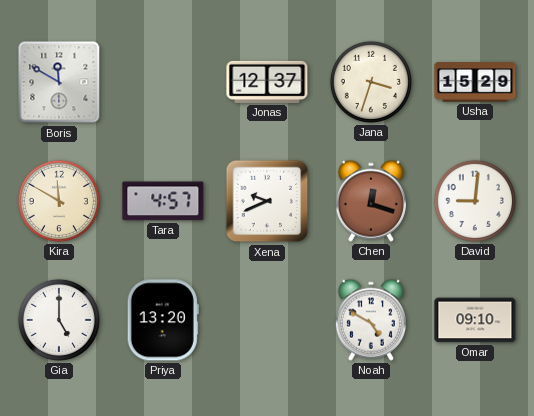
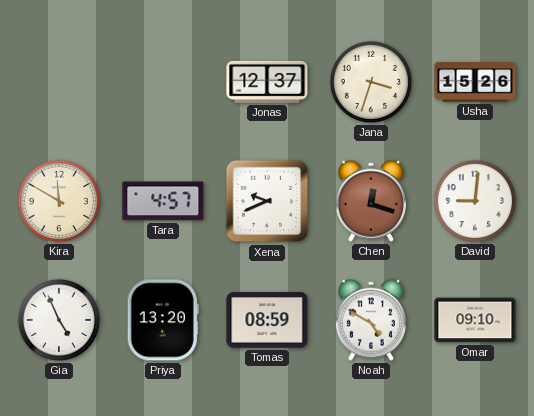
Boris: 11:50 -> none
Usha: 15:29 -> 15:26
Gia: 5:00 -> 4:56
Tomas: none -> 08:59
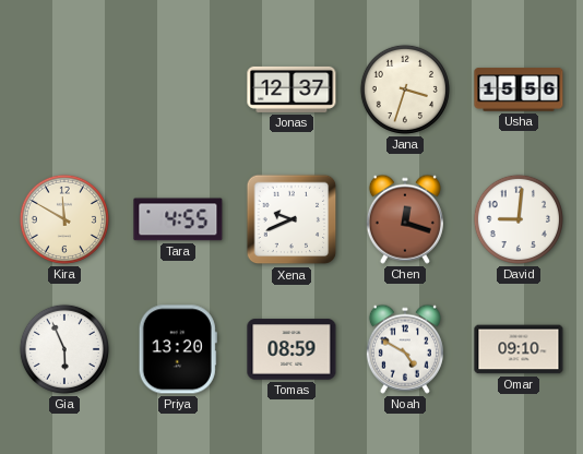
Usha: 15:26 -> 15:56
Tara: 4:57 -> 4:55
Gia: 4:56 -> 5:56
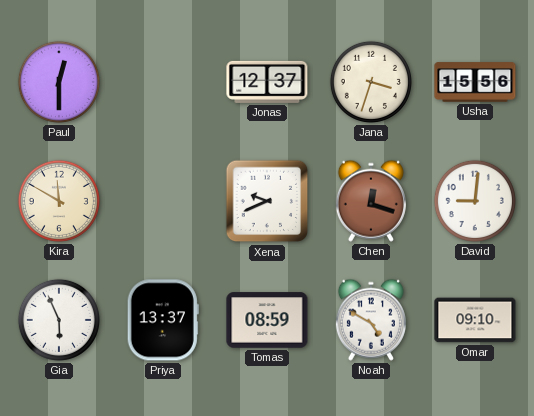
Paul: none -> 12:30
Tara: 4:55 -> none
Priya: 13:20 -> 13:37
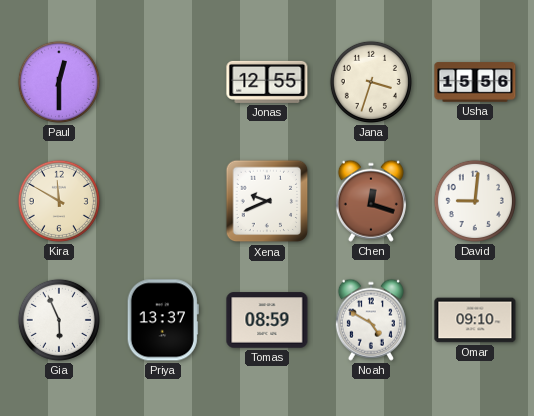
Jonas: 12:37 -> 12:55
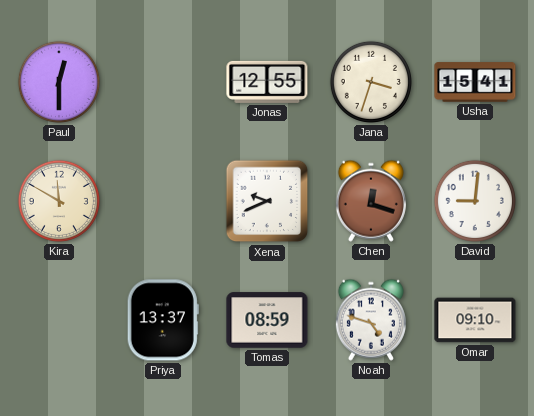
Usha: 15:56 -> 15:41
Gia: 5:56 -> none
Noah: 4:50 -> 4:48
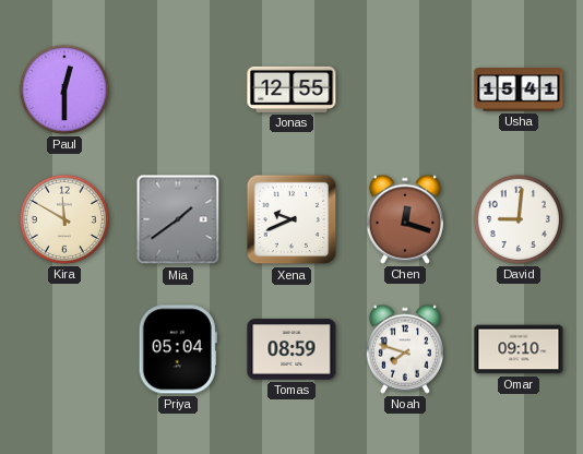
Jana: 3:33 -> none
Mia: none -> 1:39
Priya: 13:37 -> 05:04
Noah: 4:48 -> 7:48
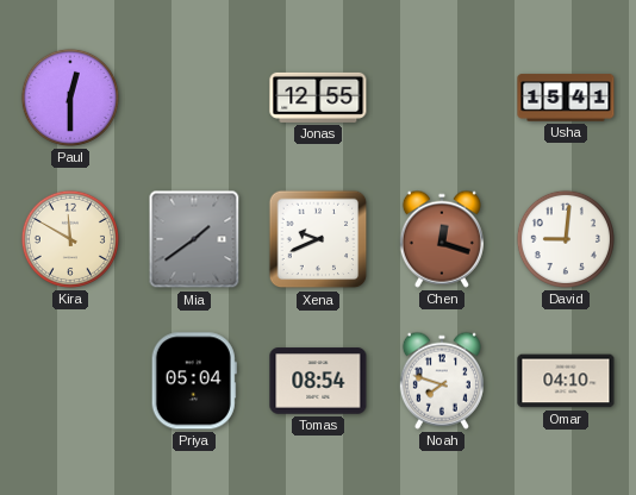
Tomas: 08:59 -> 08:54
Omar: 09:10 -> 04:10
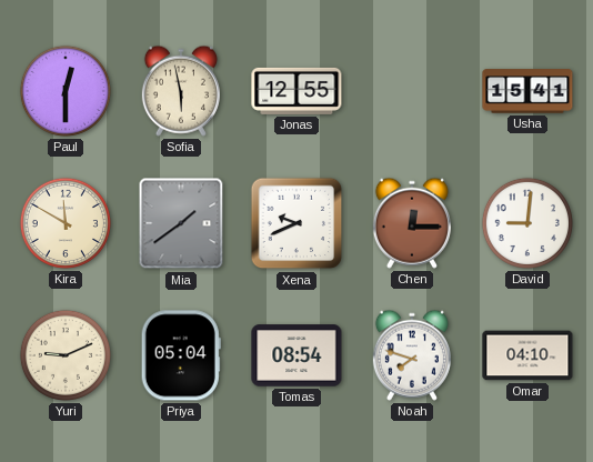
Sofia: none -> 5:58
Chen: 12:18 -> 12:15
Yuri: none -> 9:11
